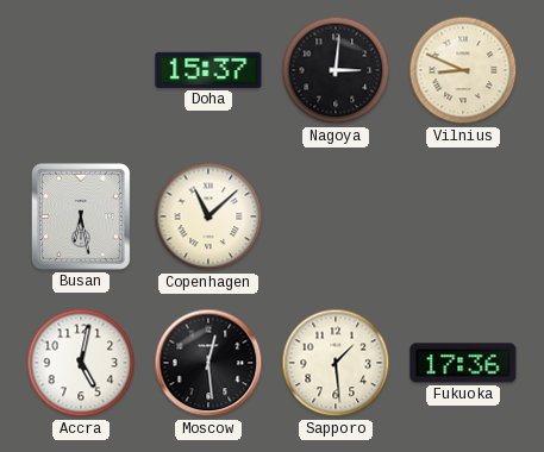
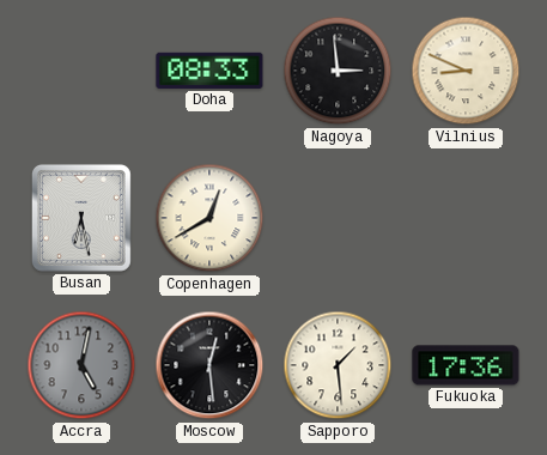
Doha: 15:37 -> 08:33
Nagoya: 3:01 -> 2:59
Copenhagen: 11:08 -> 12:40
Accra dial: white -> grey
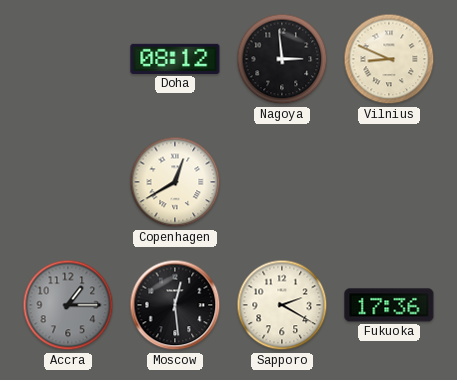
Doha: 08:33 -> 08:12
Busan: 6:28 -> none
Accra: 5:02 -> 1:15
Sapporo: 1:29 -> 2:20
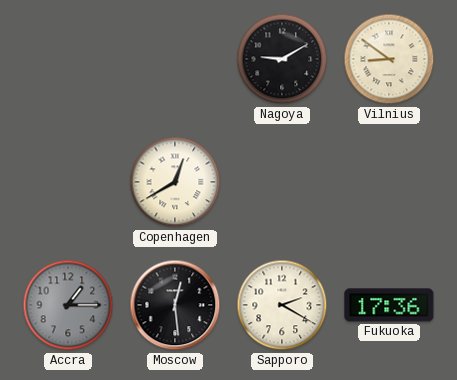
Doha: 08:12 -> none
Nagoya: 2:59 -> 9:10
Vilnius: 8:49 -> 8:51
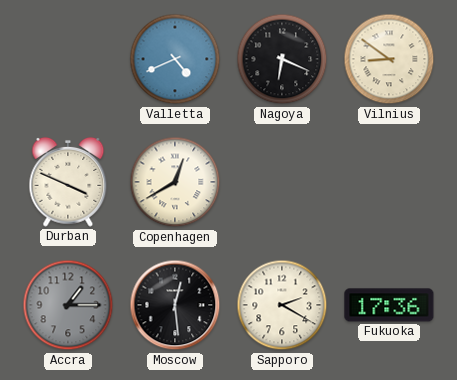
Valletta: none -> 4:41
Nagoya: 9:10 -> 6:19
Durban: none -> 3:49
